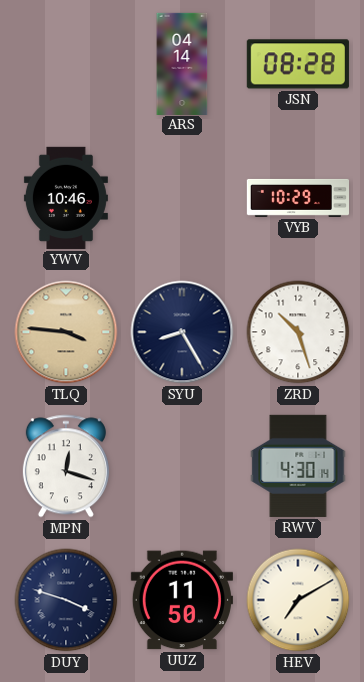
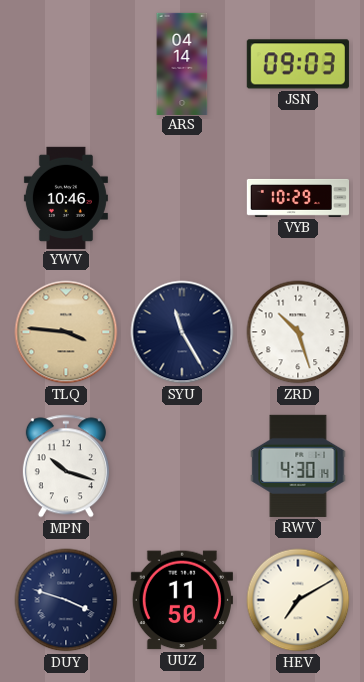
JSN: 08:28 -> 09:03
SYU: 8:25 -> 11:25
MPN: 12:18 -> 10:18
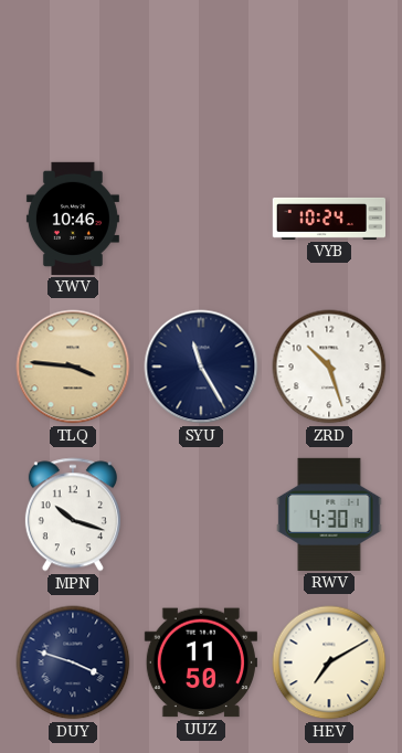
ARS: 04:14 -> none
JSN: 09:03 -> none
VYB: 10:29 -> 10:24
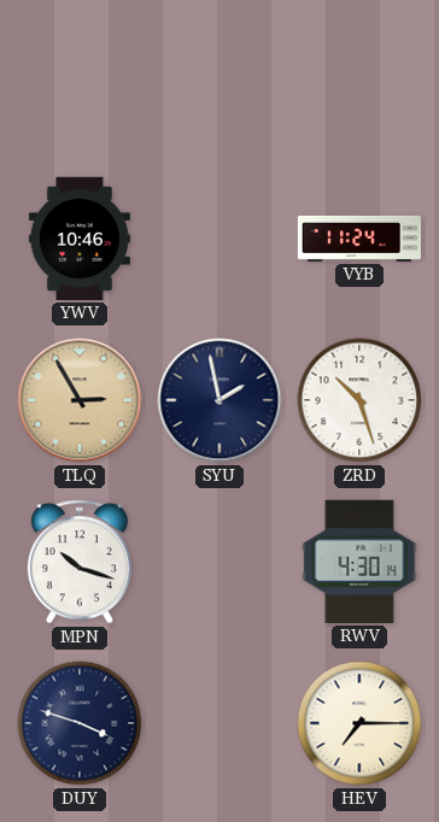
VYB: 10:24 -> 11:24
TLQ: 3:46 -> 2:55
SYU: 11:25 -> 1:58
UUZ: 11:50 -> none
HEV: 7:10 -> 7:15
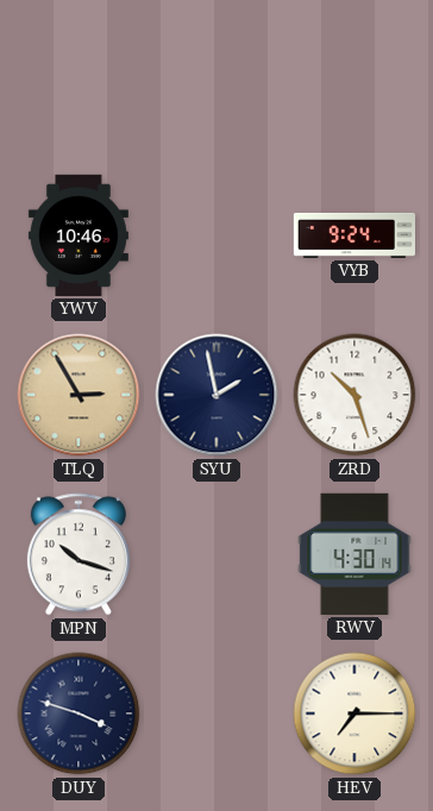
VYB: 11:24 -> 9:24
